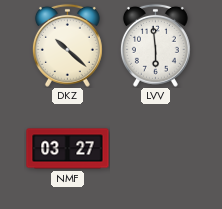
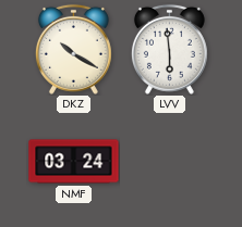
DKZ: 10:22 -> 10:20
NMF: 03:27 -> 03:24
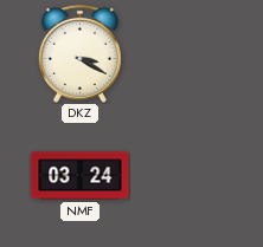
DKZ: 10:20 -> 3:20
LVV: 5:59 -> none
